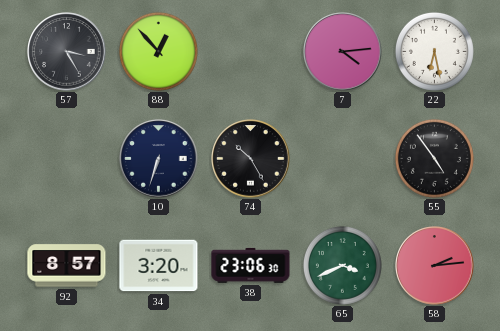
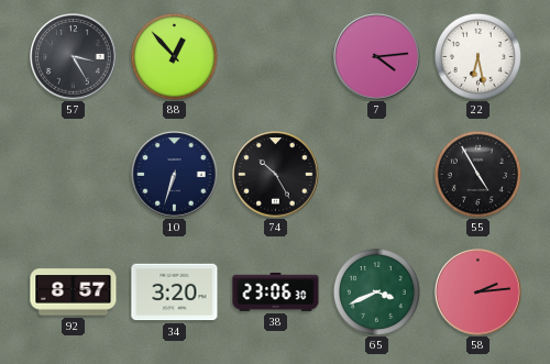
55: 4:54 -> 4:55
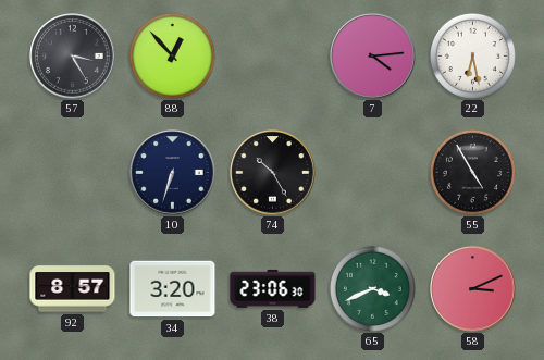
58: 2:14 -> 3:11
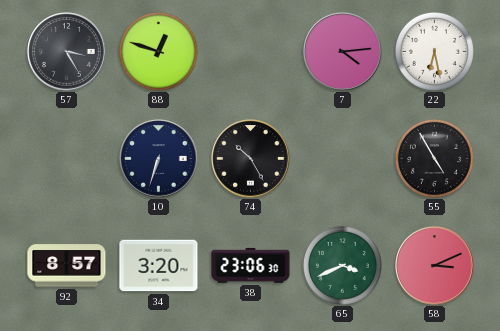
88: 12:53 -> 12:48
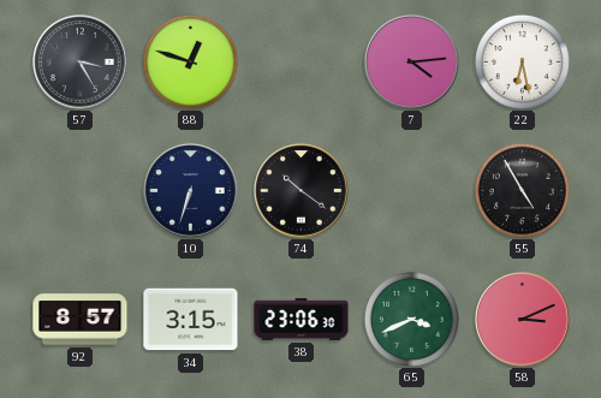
74: 10:25 -> 10:21
34: 3:20 -> 3:15
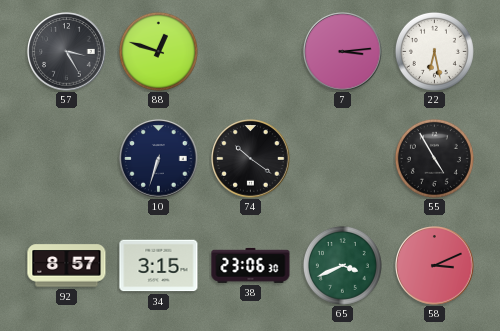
7: 4:14 -> 3:14
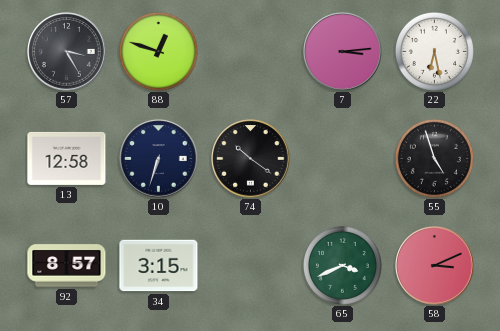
13: none -> 12:58
55: 4:55 -> 4:57
38: 23:06 -> none
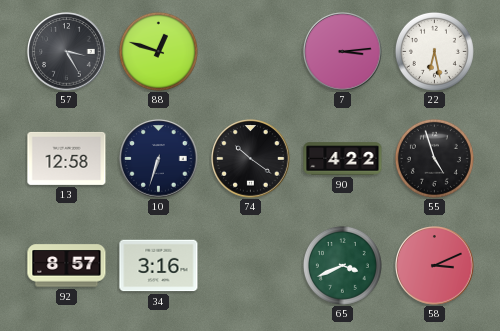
90: none -> 4:22
34: 3:15 -> 3:16
